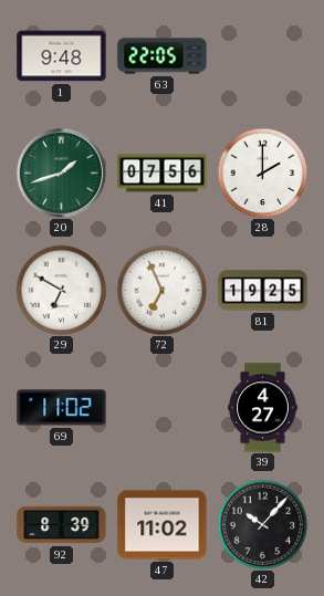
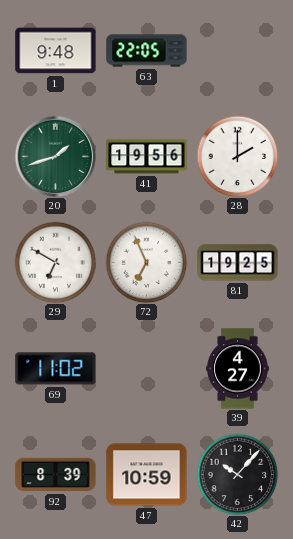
41: 07:56 -> 19:56
47: 11:02 -> 10:59
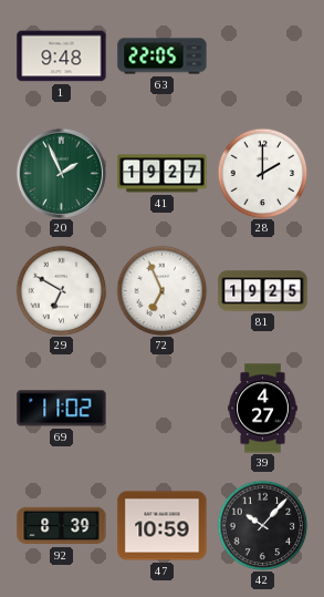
20: 1:42 -> 1:56
41: 19:56 -> 19:27
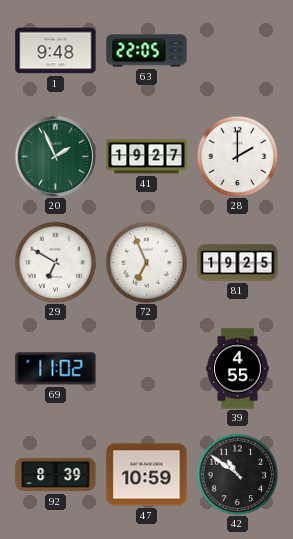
39: 4:27 -> 4:55
42: 10:07 -> 10:51
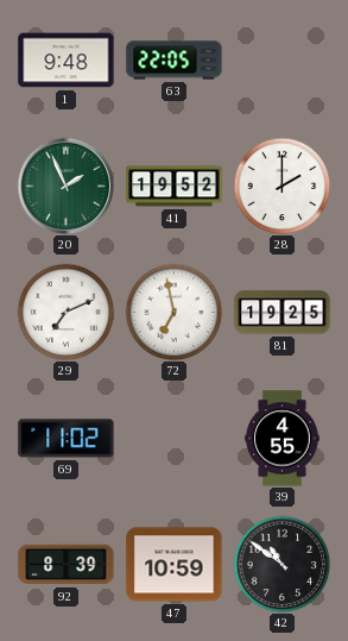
41: 19:27 -> 19:52
29: 6:50 -> 7:11
72: 6:56 -> 6:58
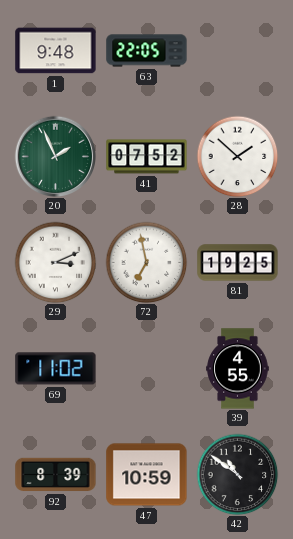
41: 19:52 -> 07:52
28: 2:00 -> 1:52
29: 7:11 -> 3:11
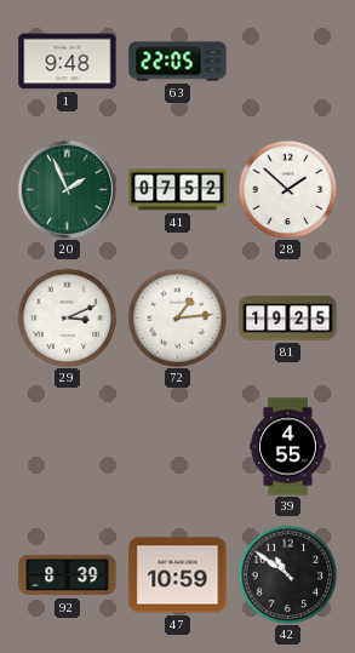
72: 6:58 -> 1:14
69: 11:02 -> none
